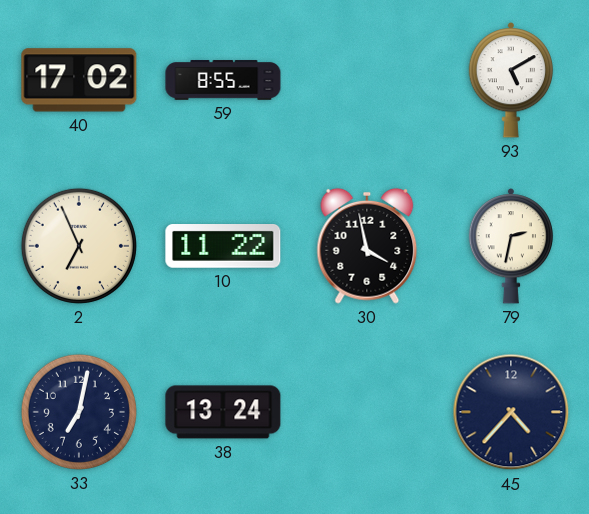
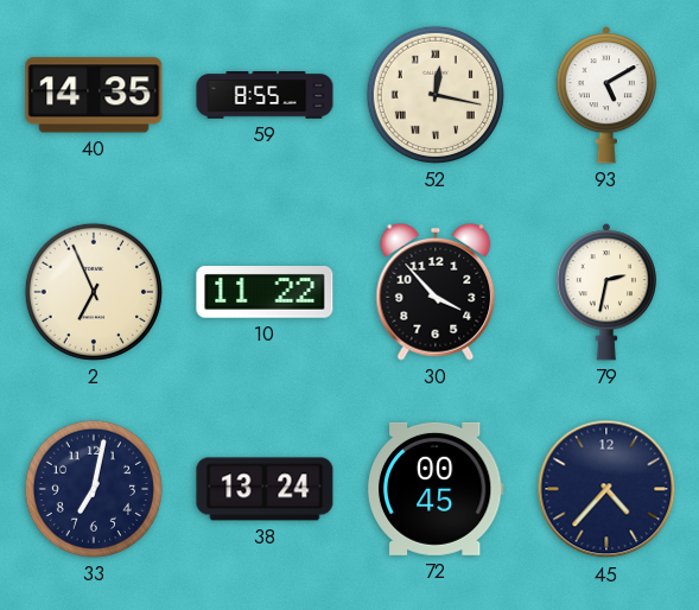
40: 17:02 -> 14:35
52: none -> 12:17
30: 3:58 -> 3:53
72: none -> 00:45
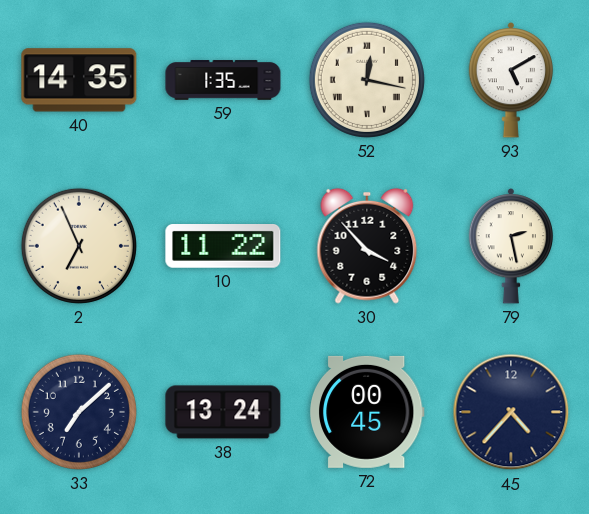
59: 8:55 -> 1:35
79: 2:32 -> 2:28
33: 7:02 -> 7:08
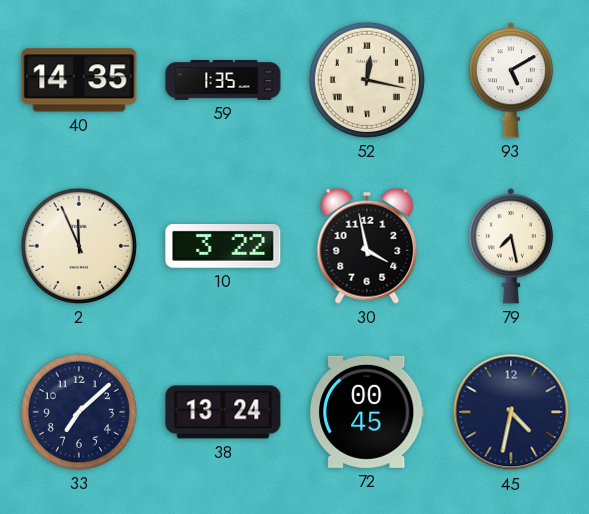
2: 6:56 -> 11:56
10: 11:22 -> 3:22
30: 3:53 -> 3:58
79: 2:28 -> 7:28
45: 4:37 -> 4:32
